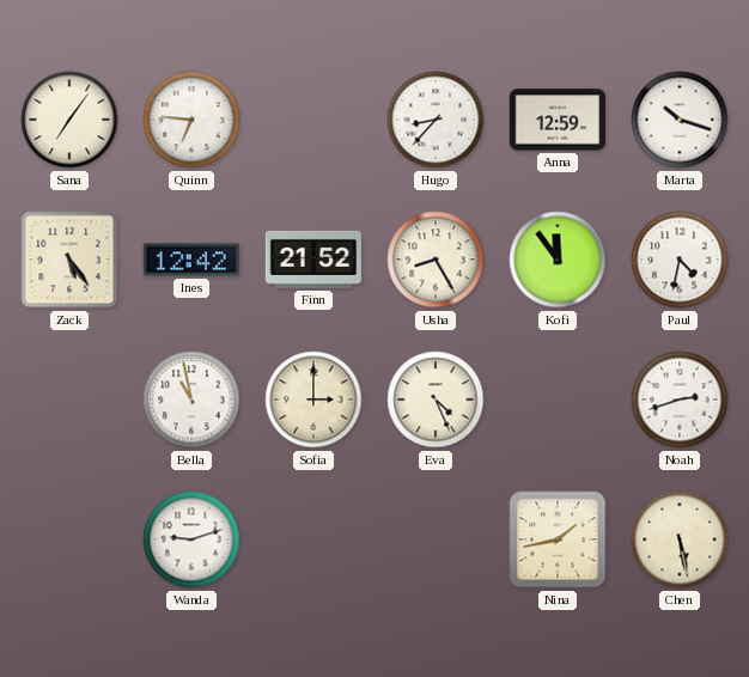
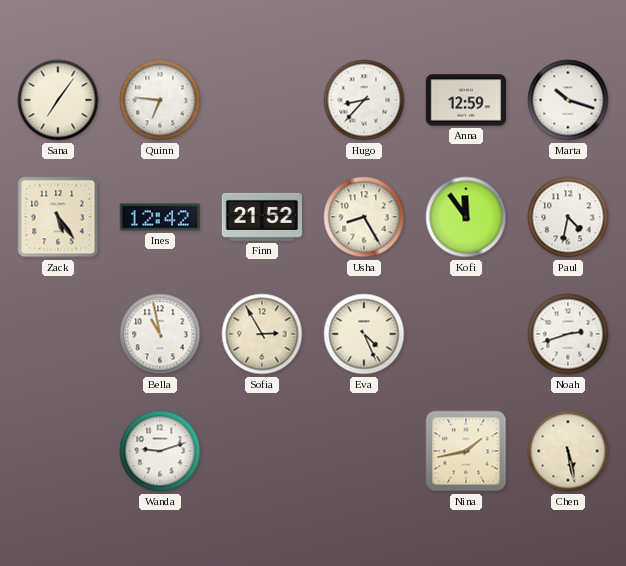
Sofia: 3:00 -> 2:55
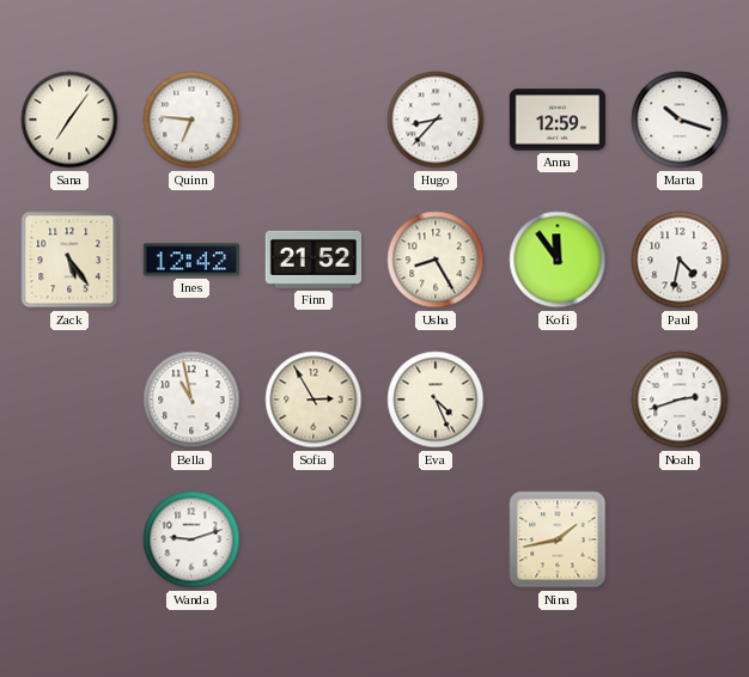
Chen: 5:28 -> none
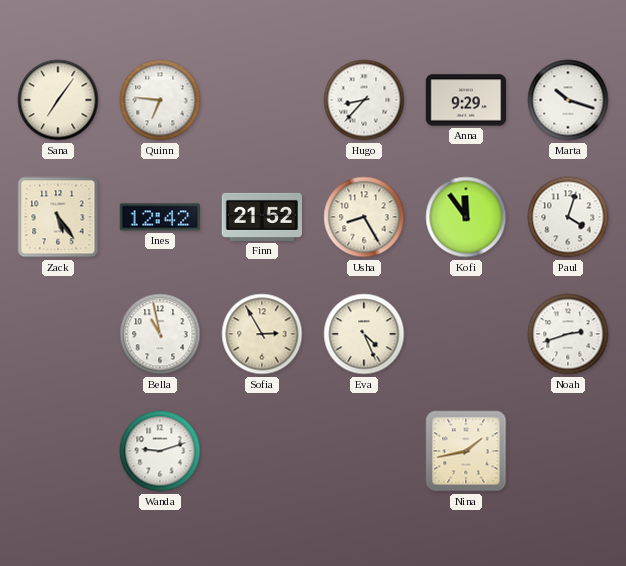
Anna: 12:59 -> 9:29
Paul: 4:32 -> 4:03
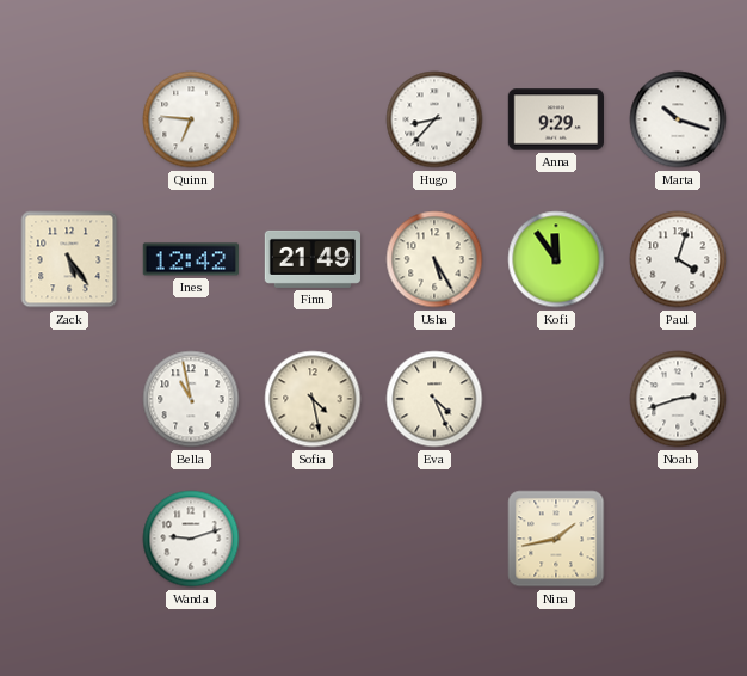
Sana: 7:06 -> none
Finn: 21:52 -> 21:49
Usha: 8:25 -> 5:25
Sofia: 2:55 -> 4:28
